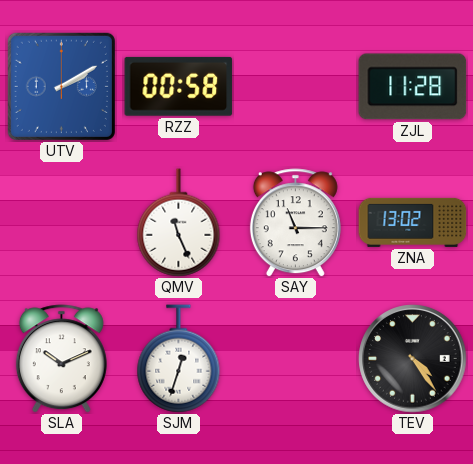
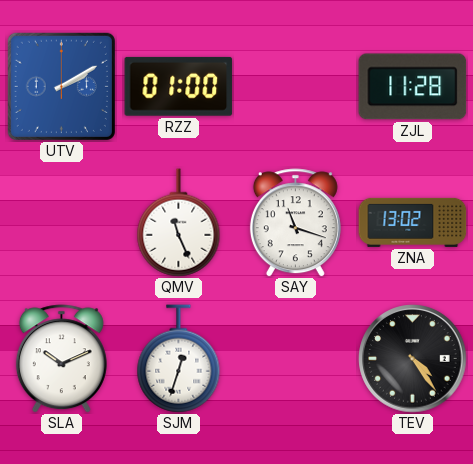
RZZ: 00:58 -> 01:00
SAY: 11:15 -> 11:18
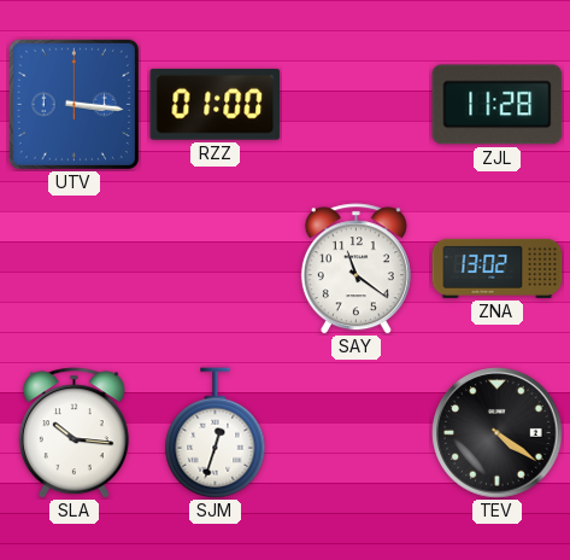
UTV: 2:10 -> 3:16
QMV: 11:26 -> none
SAY: 11:18 -> 11:21
SLA: 10:11 -> 10:16
TEV: 4:24 -> 4:21
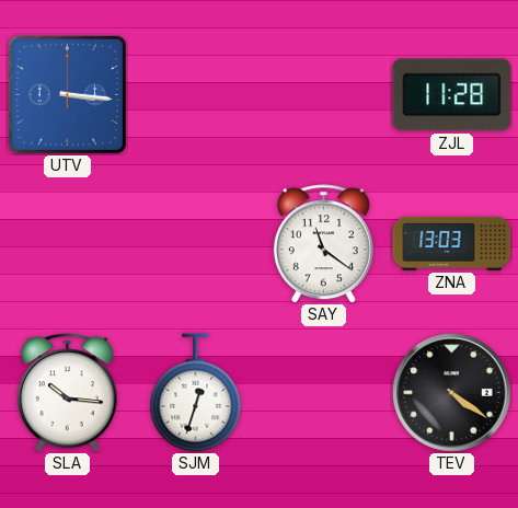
RZZ: 01:00 -> none
ZNA: 13:02 -> 13:03
